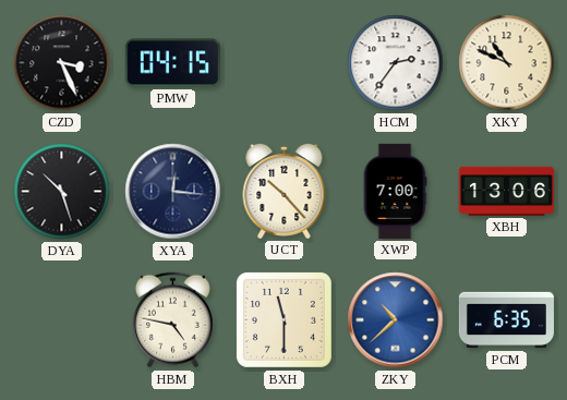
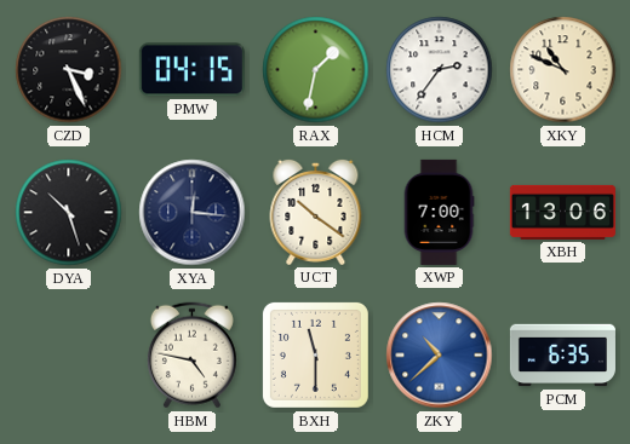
RAX: none -> 1:32
UCT: 10:23 -> 10:21
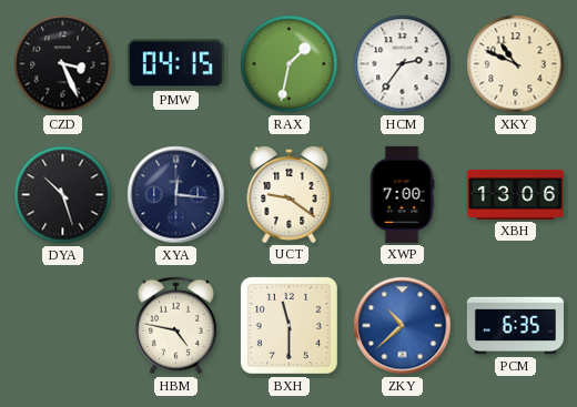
UCT: 10:21 -> 9:21
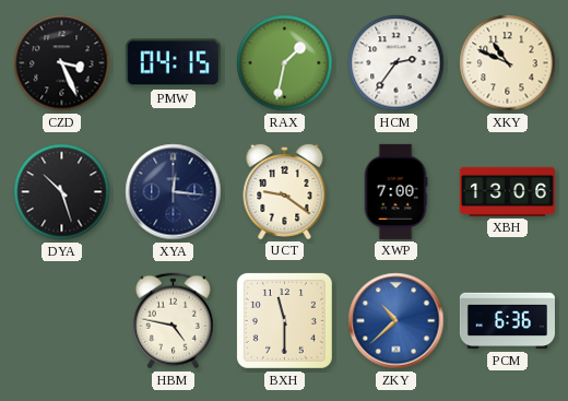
PCM: 6:35 -> 6:36
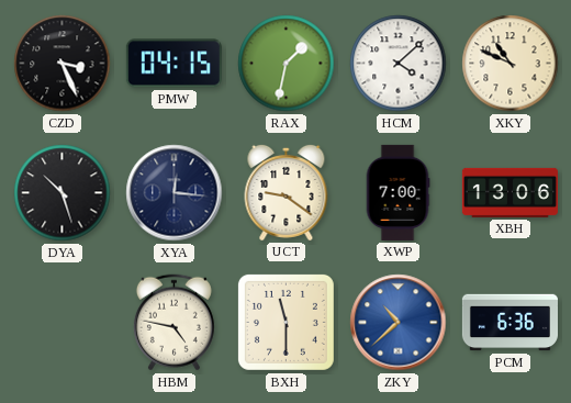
HCM: 2:36 -> 4:08
